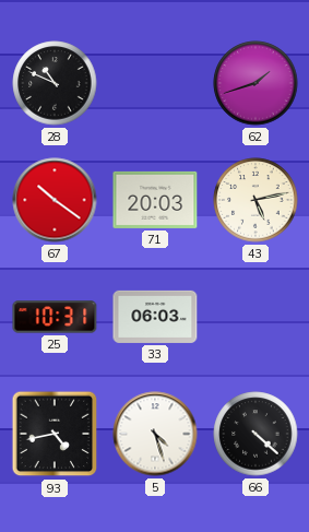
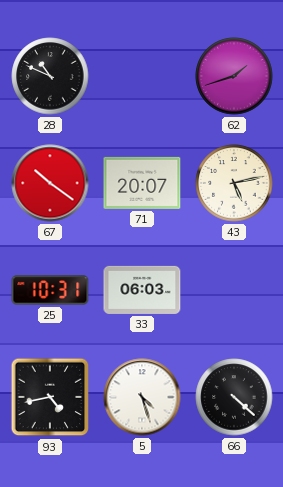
71: 20:03 -> 20:07
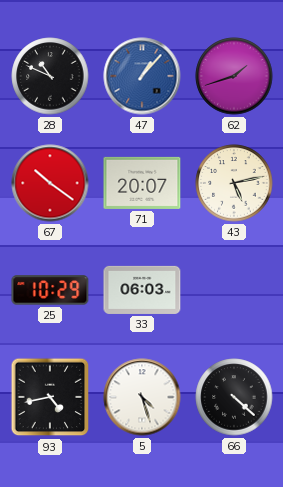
47: none -> 1:07
25: 10:31 -> 10:29
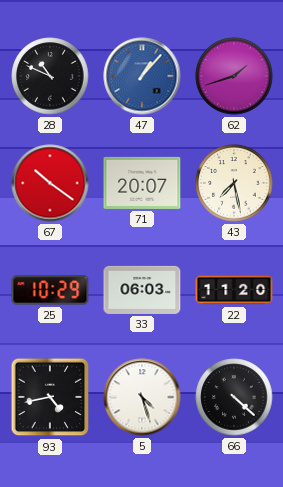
43: 5:13 -> 7:28
22: none -> 11:20
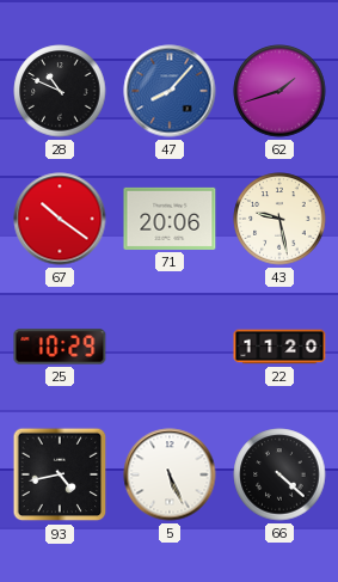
47: 1:07 -> 8:07
71: 20:07 -> 20:06
43: 7:28 -> 9:28
33: 06:03 -> none
5: 4:27 -> 5:26
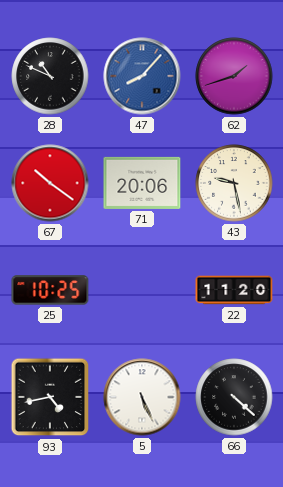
25: 10:29 -> 10:25
